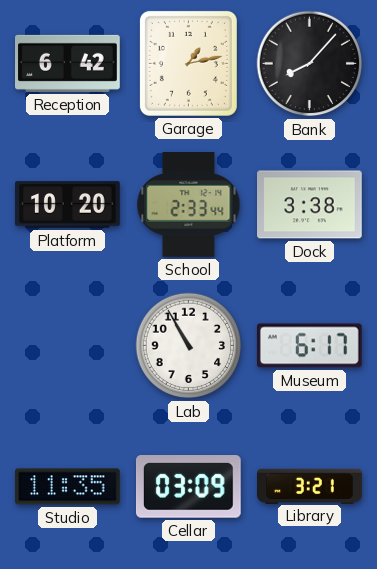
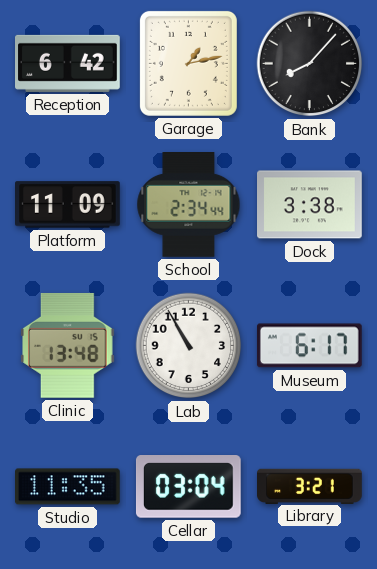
Platform: 10:20 -> 11:09
School: 2:33 -> 2:34
Clinic: none -> 13:48
Cellar: 03:09 -> 03:04
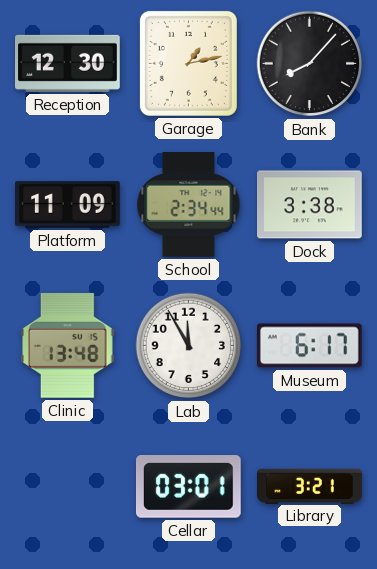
Reception: 6:42 -> 12:30
Lab: 10:55 -> 11:55
Studio: 11:35 -> none
Cellar: 03:04 -> 03:01
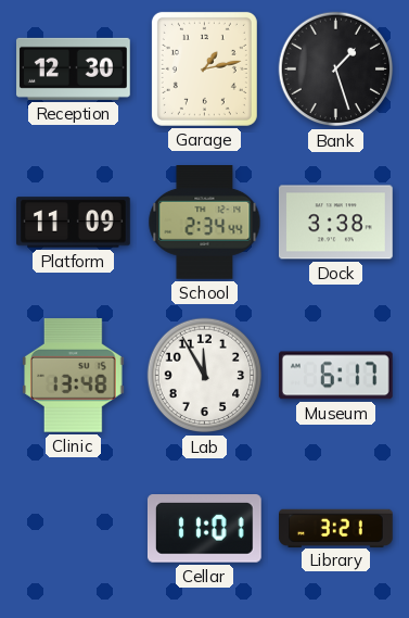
Bank: 8:07 -> 1:27
Cellar: 03:01 -> 11:01
